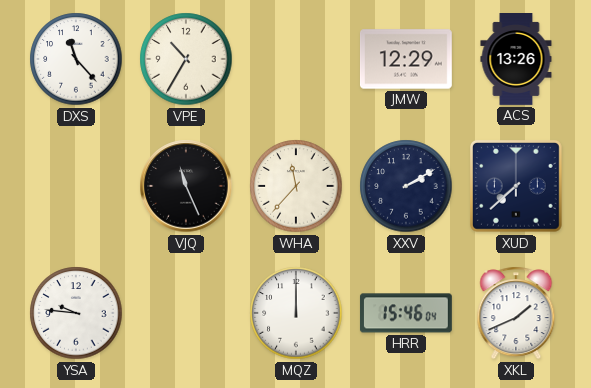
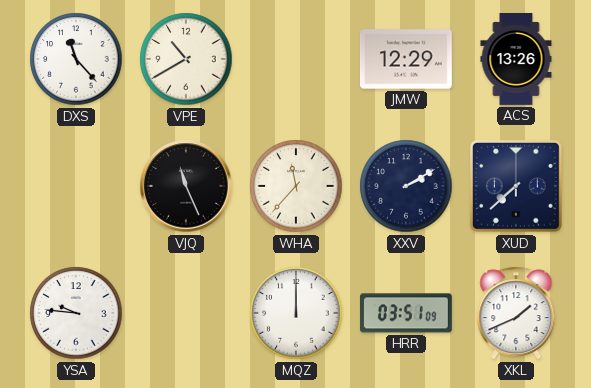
VPE: 10:35 -> 10:40
HRR: 15:46 -> 03:51
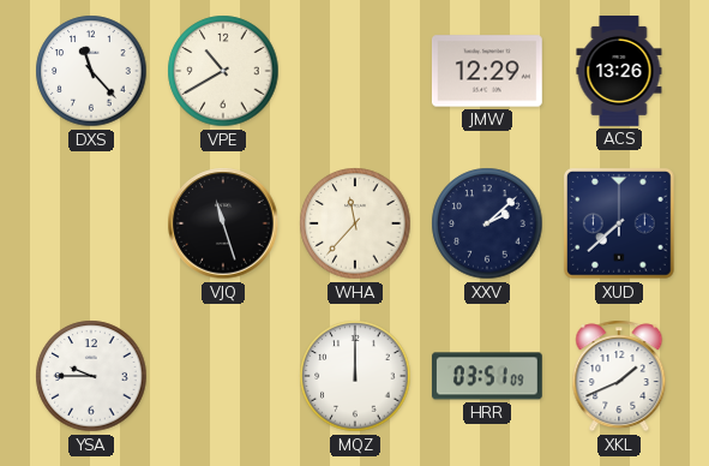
VJQ: 11:26 -> 11:27
XXV: 2:10 -> 2:08
YSA: 9:46 -> 9:45
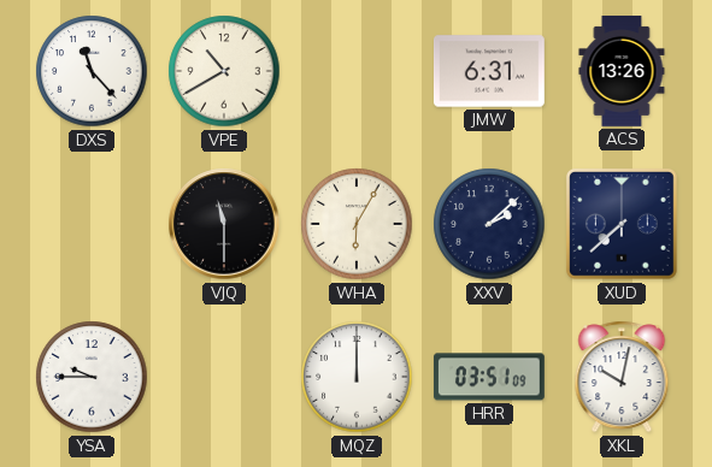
JMW: 12:29 -> 6:31
VJQ: 11:27 -> 11:30
WHA: 11:37 -> 6:05
XKL: 1:41 -> 10:02
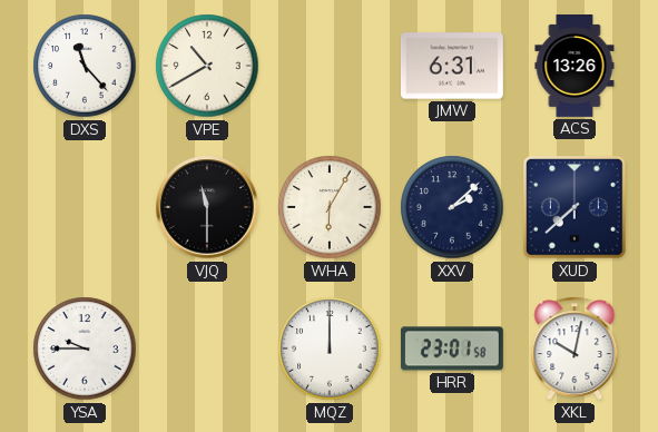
HRR: 03:51 -> 23:01
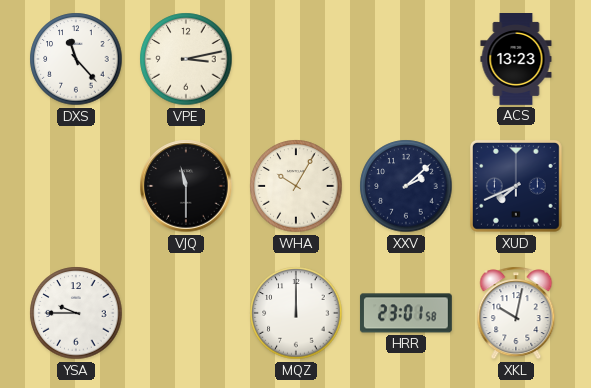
VPE: 10:40 -> 3:13
JMW: 6:31 -> none
ACS: 13:26 -> 13:23
WHA: 6:05 -> 10:05
XUD: 7:38 -> 7:41
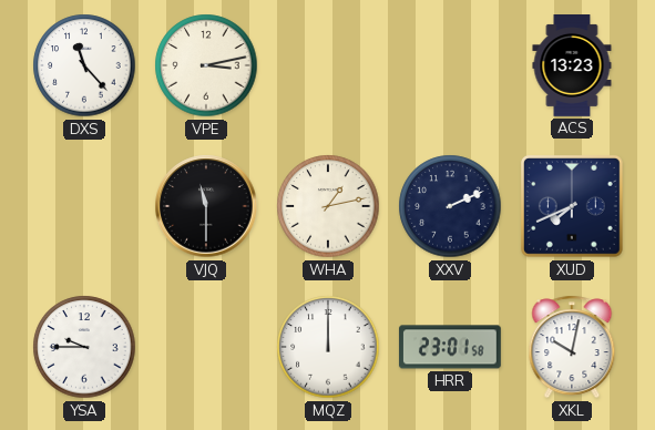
WHA: 10:05 -> 1:13
XXV: 2:08 -> 2:11
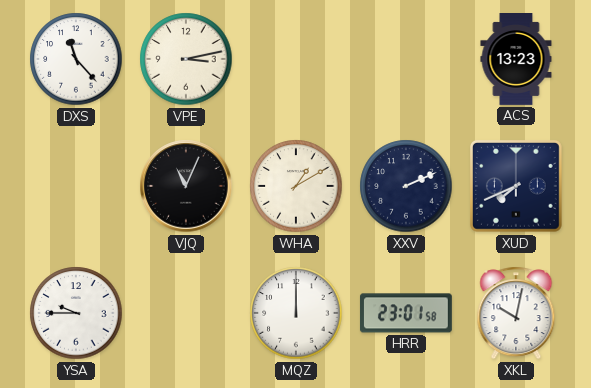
VJQ: 11:30 -> 11:04
WHA: 1:13 -> 1:10
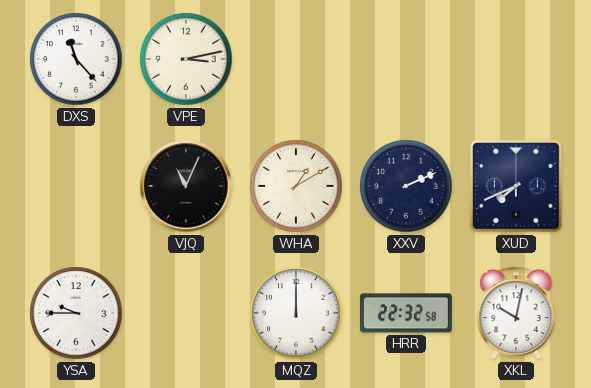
ACS: 13:23 -> none
HRR: 23:01 -> 22:32
